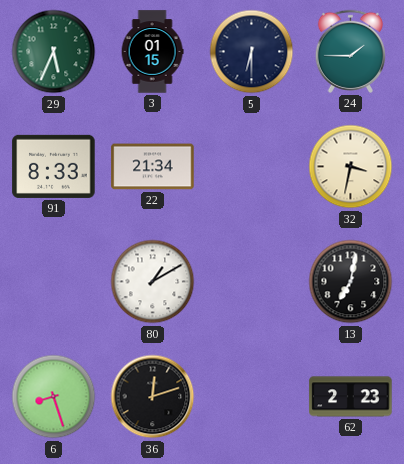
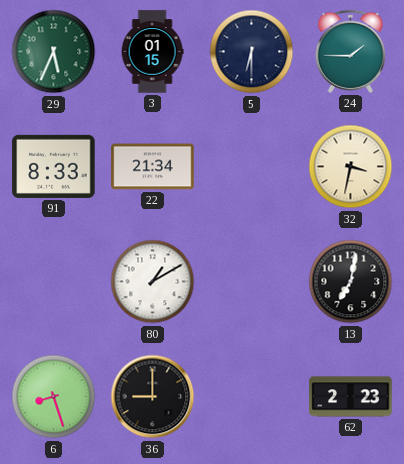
36: 12:12 -> 9:00
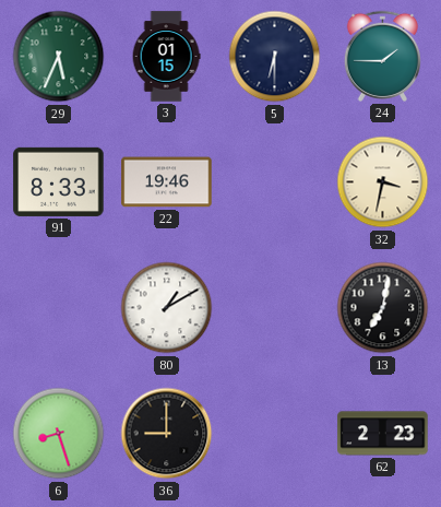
22: 21:34 -> 19:46
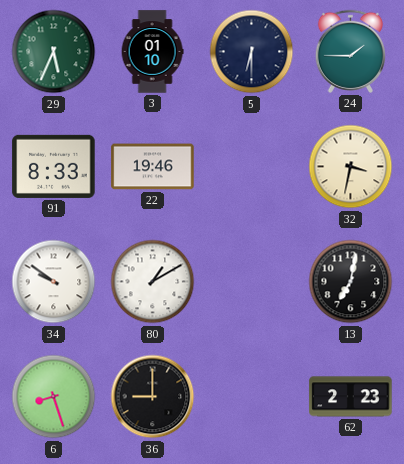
3: 01:15 -> 01:10
34: none -> 9:51
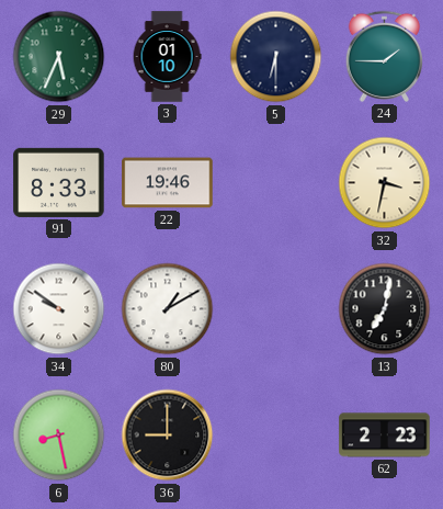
6: 8:27 -> 8:28
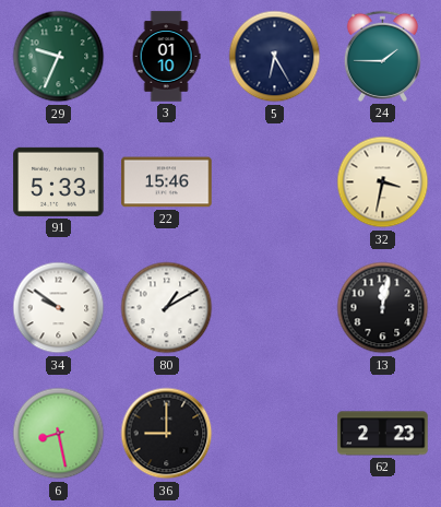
29: 5:34 -> 9:34
5: 6:30 -> 6:25
91: 8:33 -> 5:33
22: 19:46 -> 15:46
13: 7:02 -> 12:02
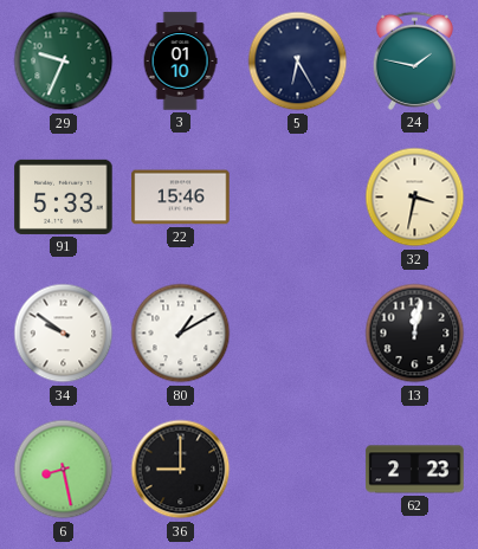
24: 1:45 -> 1:47
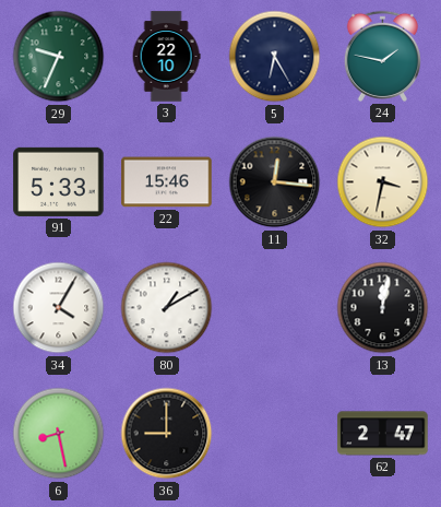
3: 01:10 -> 22:10
11: none -> 12:16
34: 9:51 -> 4:05
62: 2:23 -> 2:47
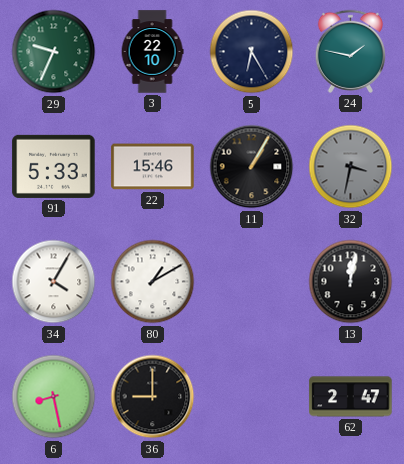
11: 12:16 -> 1:05
32 dial: cream -> grey
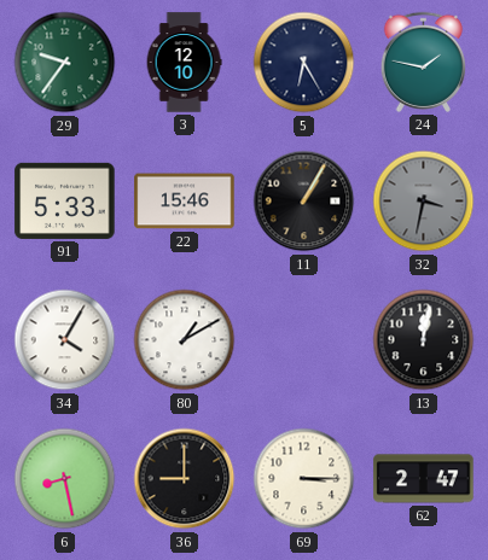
29: 9:34 -> 9:36
3: 22:10 -> 12:10
69: none -> 3:15
